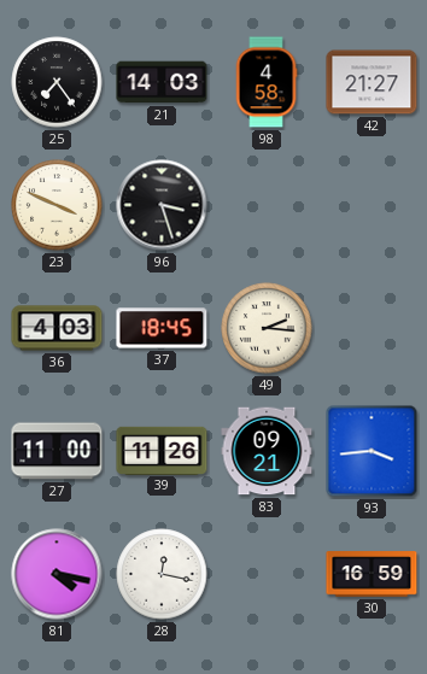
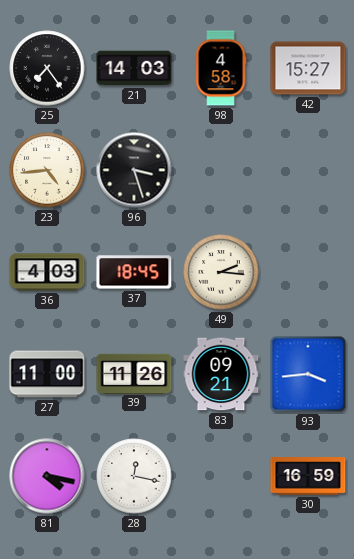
42: 21:27 -> 15:27
23: 3:49 -> 4:44
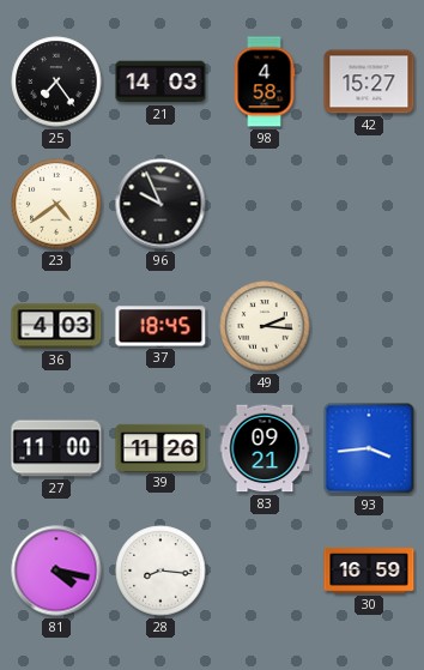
23: 4:44 -> 4:39
96: 3:27 -> 9:56
28: 12:17 -> 8:16
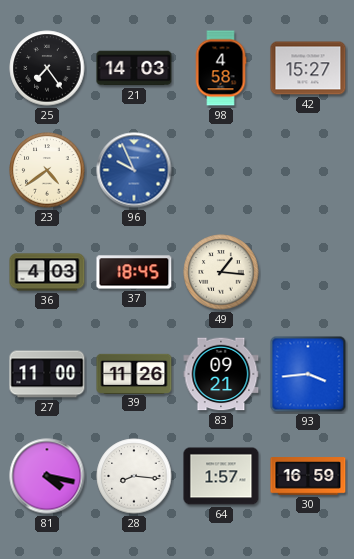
96 dial: black -> blue
49: 2:16 -> 1:16
64: none -> 1:57
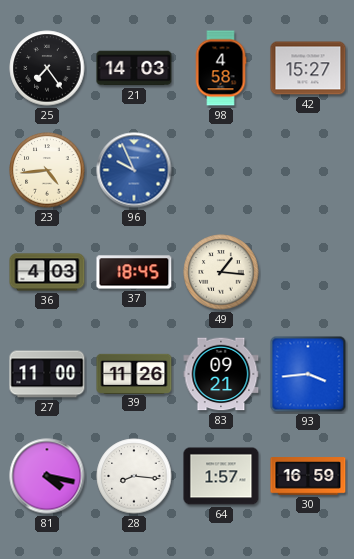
23: 4:39 -> 4:44
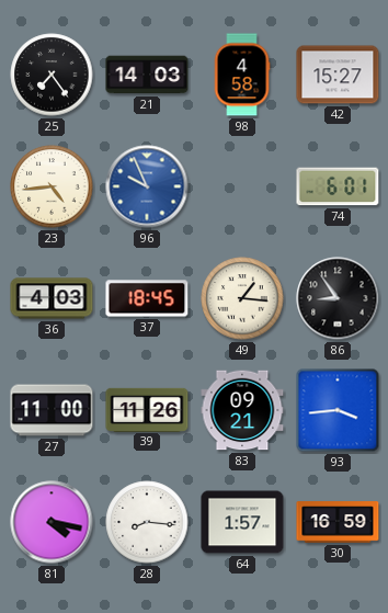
74: none -> 6:01
86: none -> 8:54
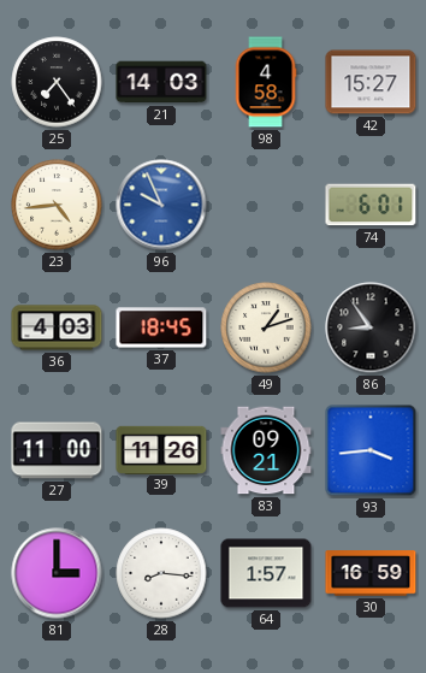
49: 1:16 -> 1:12
81: 4:17 -> 3:00
